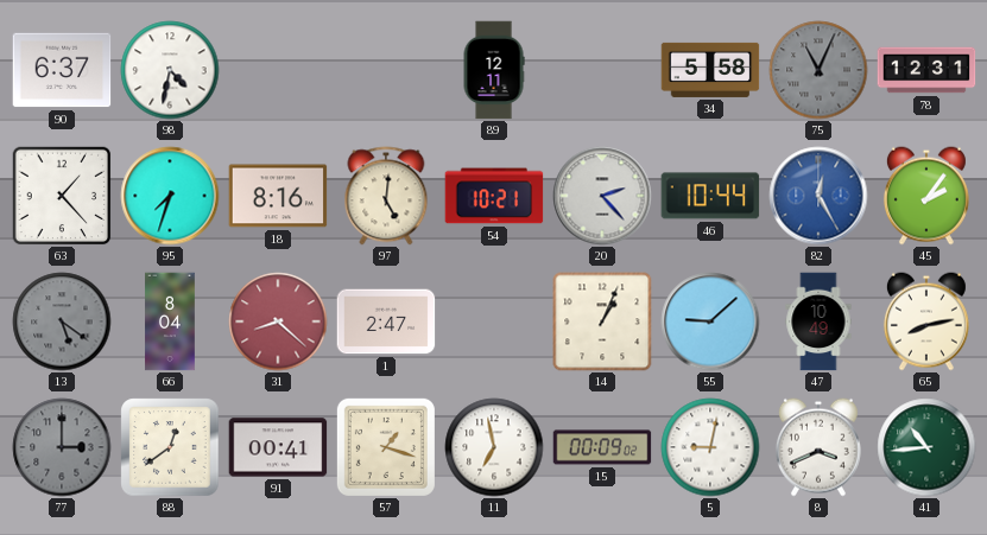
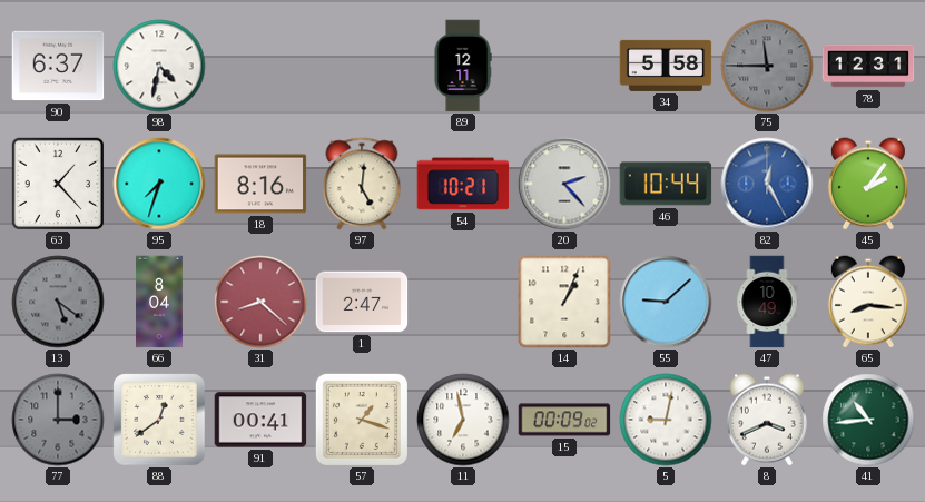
75: 11:04 -> 11:45
65: 8:13 -> 8:16
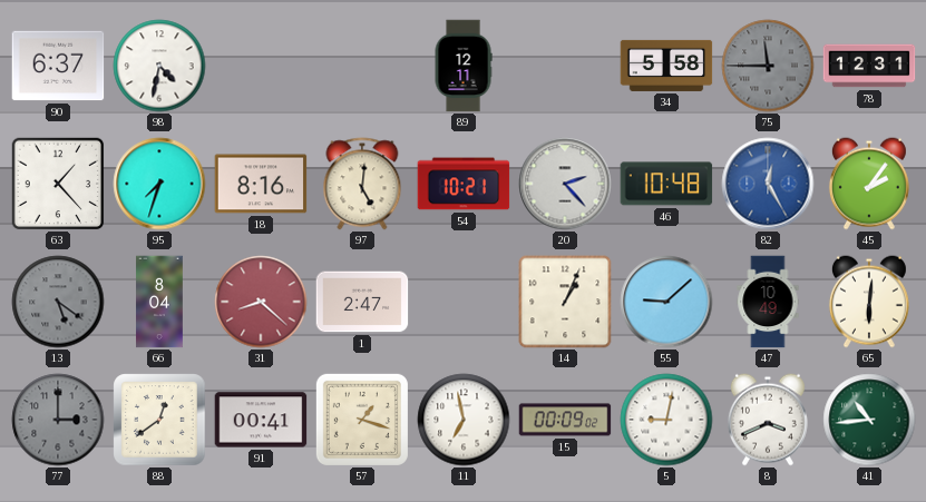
46: 10:44 -> 10:48
65: 8:16 -> 6:01
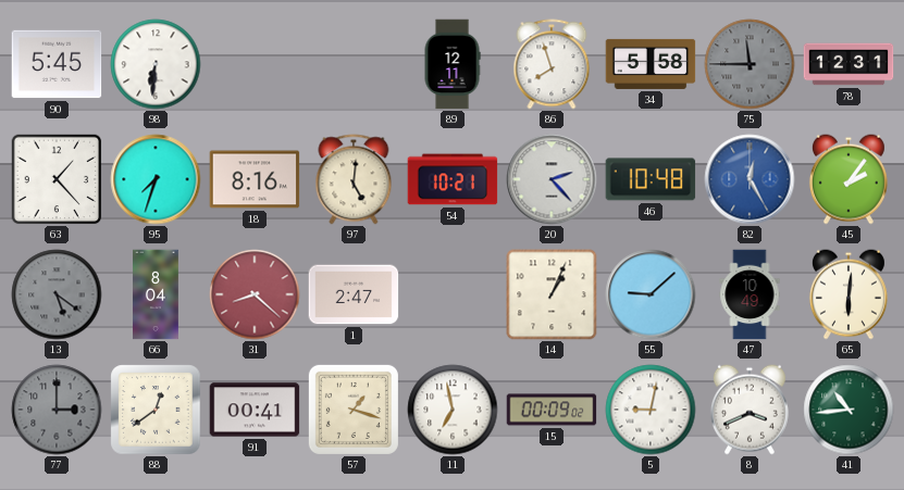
90: 6:37 -> 5:45
98: 4:32 -> 6:31
86: none -> 7:57
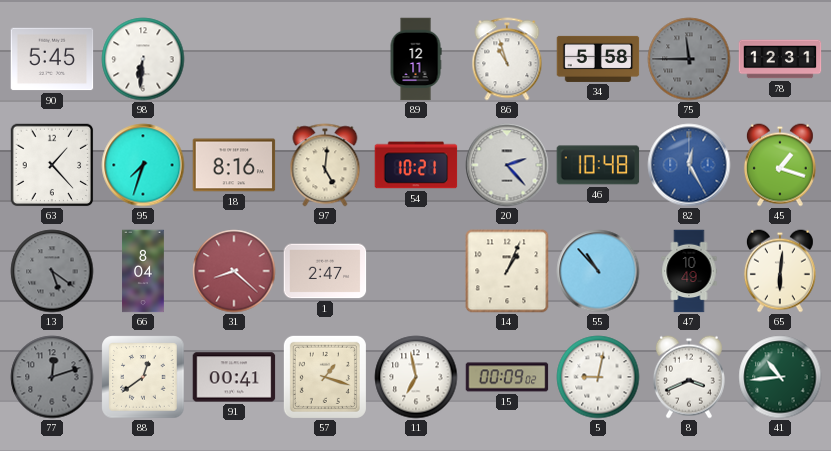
86: 7:57 -> 10:57
45: 2:06 -> 1:18
55: 9:08 -> 10:53
77: 3:00 -> 12:12
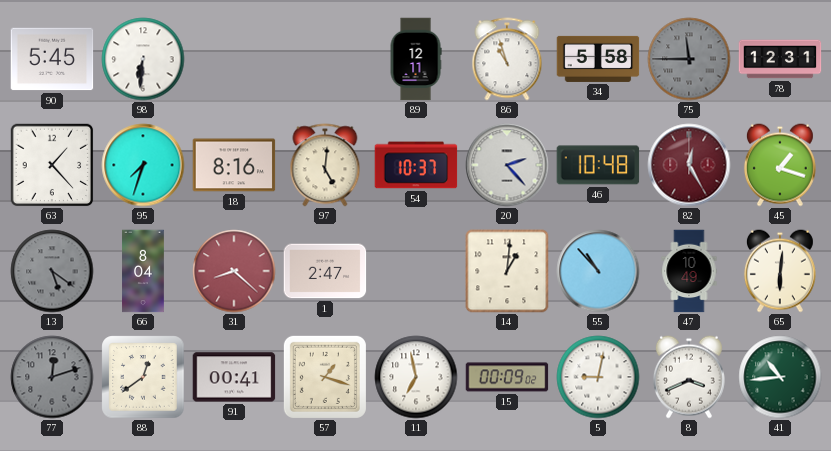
54: 10:21 -> 10:37
82 dial: blue -> burgundy
14: 1:04 -> 1:01
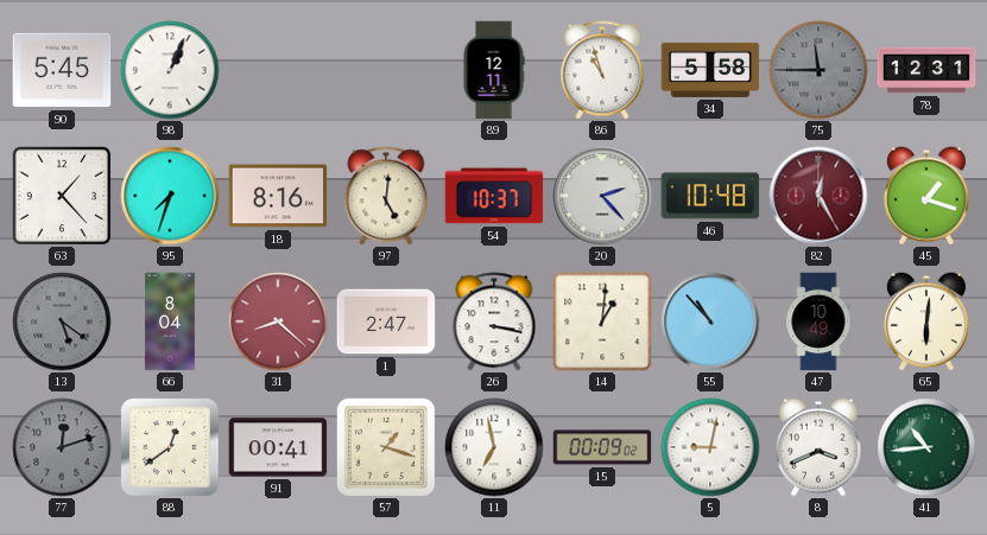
98: 6:31 -> 1:04
26: none -> 3:17
